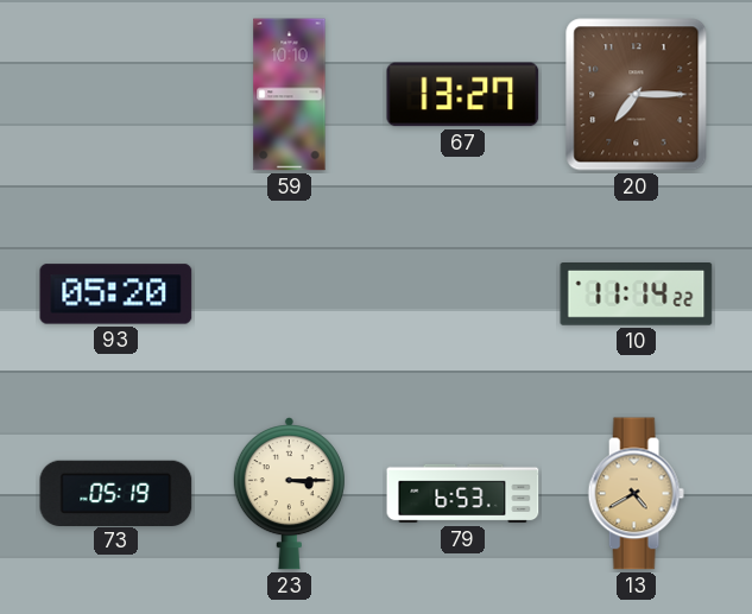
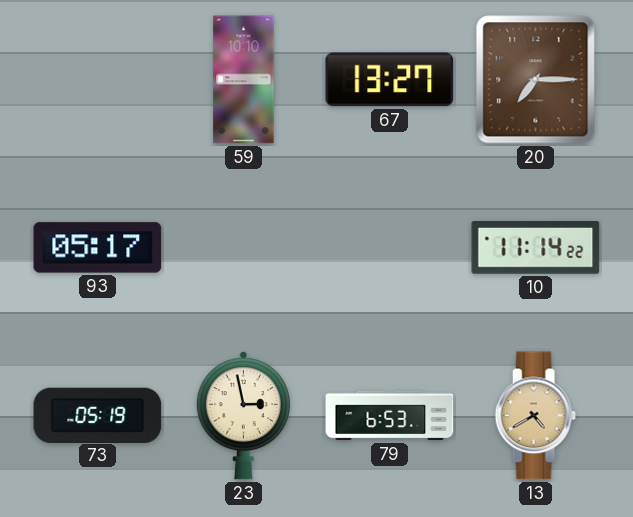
93: 05:20 -> 05:17
23: 3:15 -> 2:58
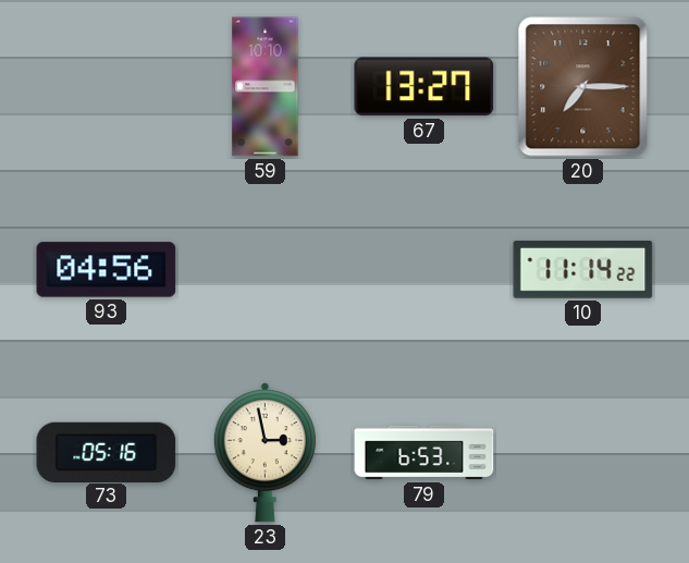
93: 05:17 -> 04:56
73: 05:19 -> 05:16
13: 4:40 -> none
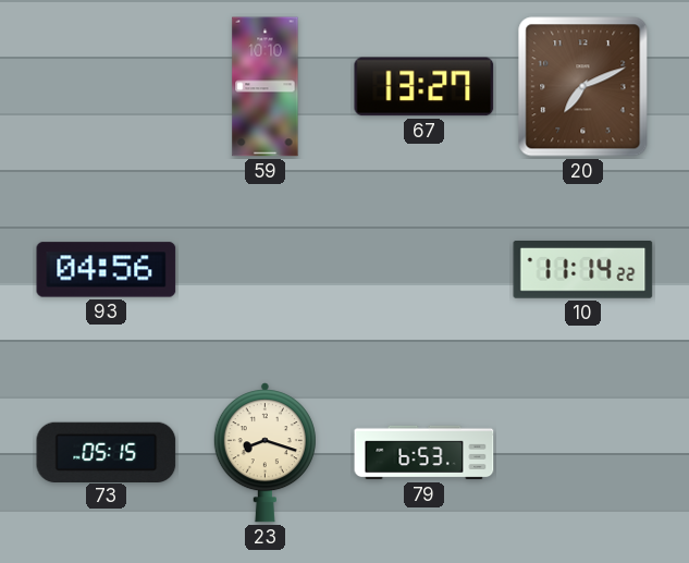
20: 7:15 -> 7:11
73: 05:16 -> 05:15
23: 2:58 -> 8:18
